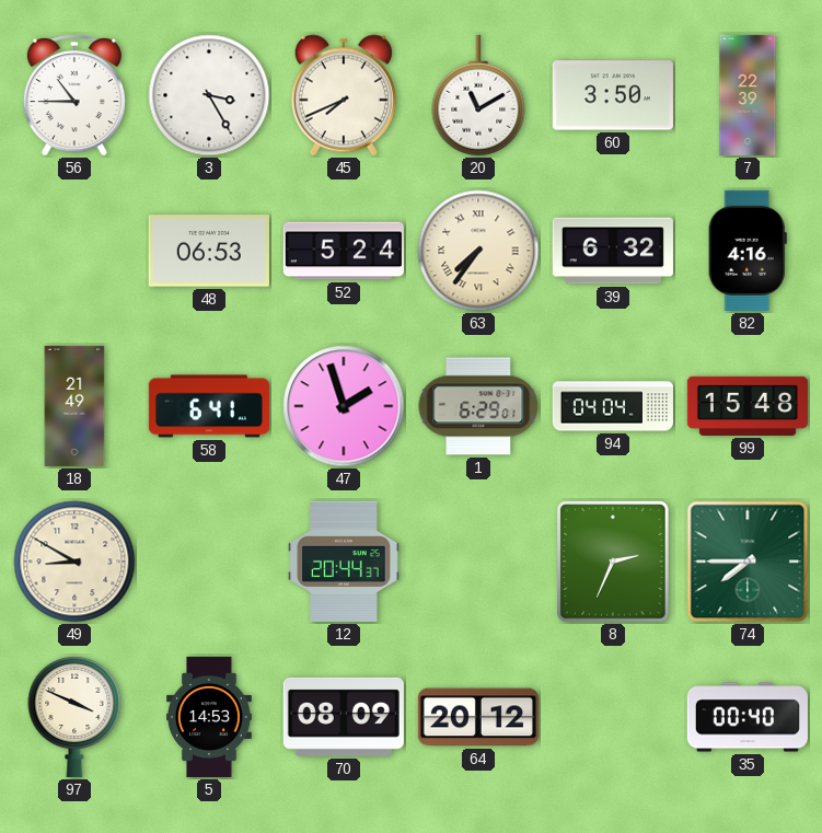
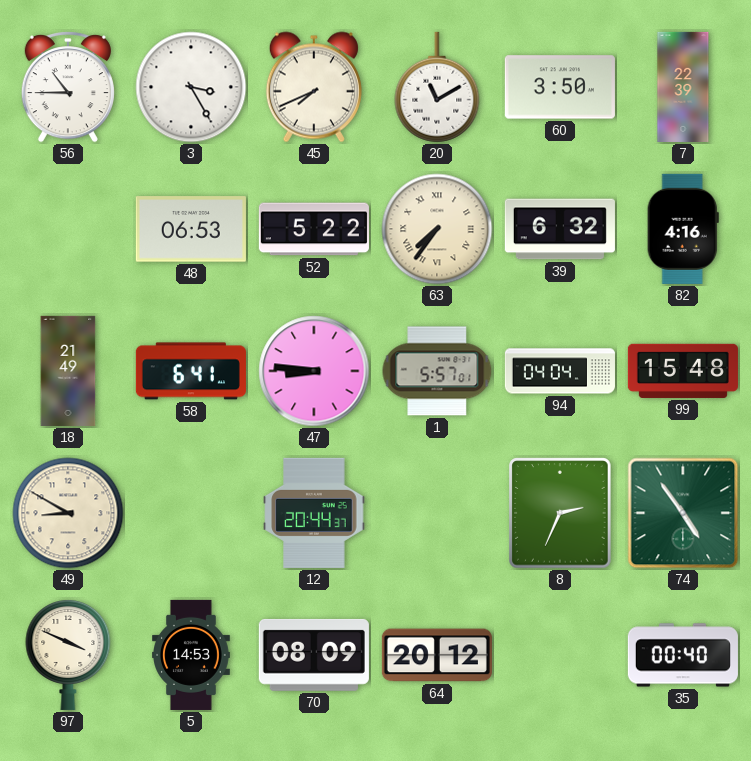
52: 5:24 -> 5:22
47: 1:57 -> 8:46
1: 6:29 -> 5:57
74: 7:45 -> 4:54
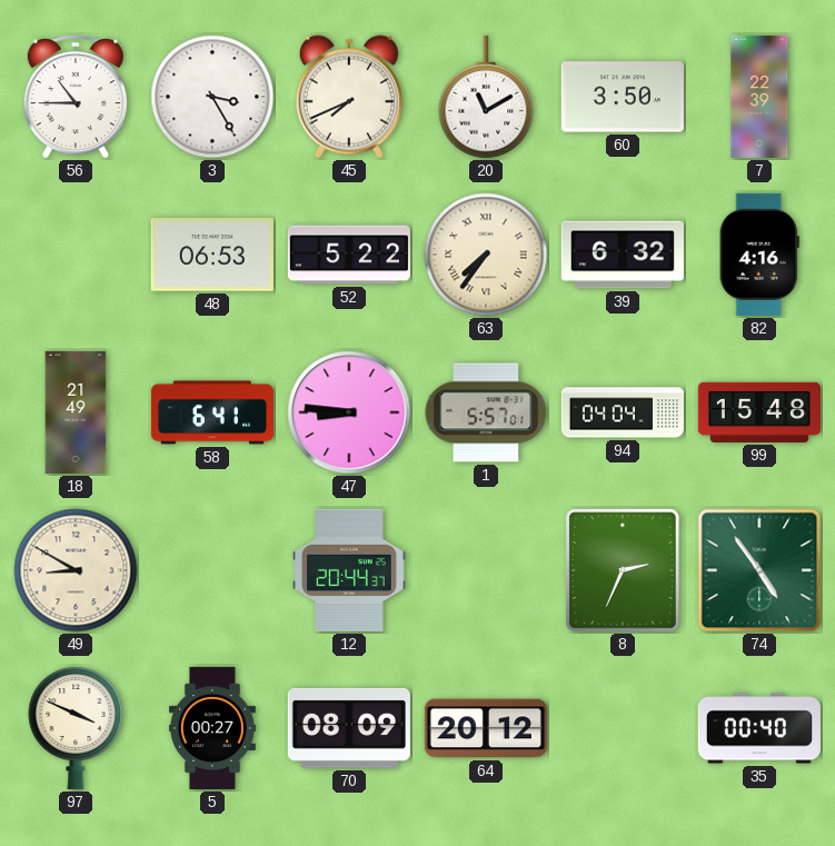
5: 14:53 -> 00:27
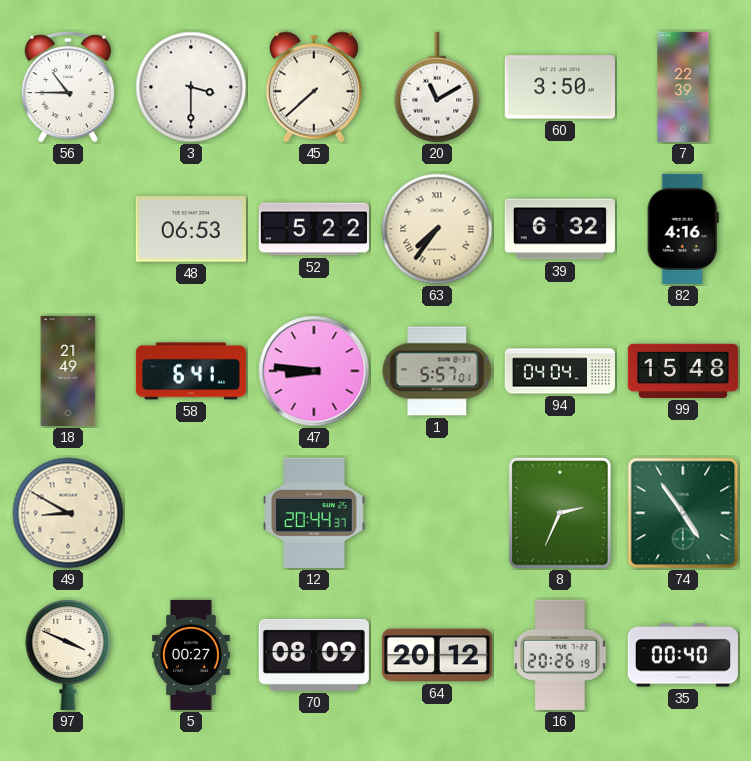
3: 3:25 -> 3:30
45: 7:41 -> 7:38
16: none -> 20:26
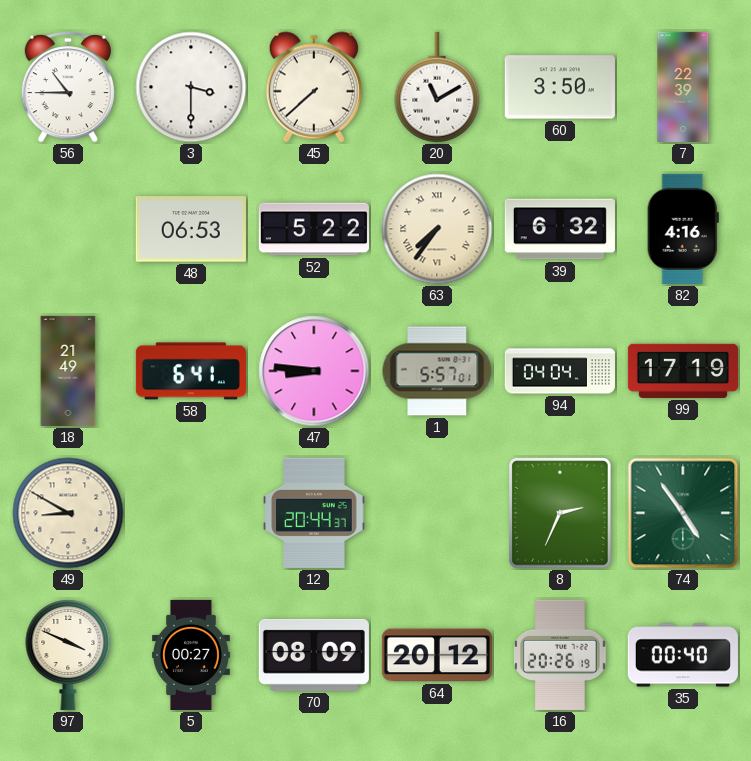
99: 15:48 -> 17:19
